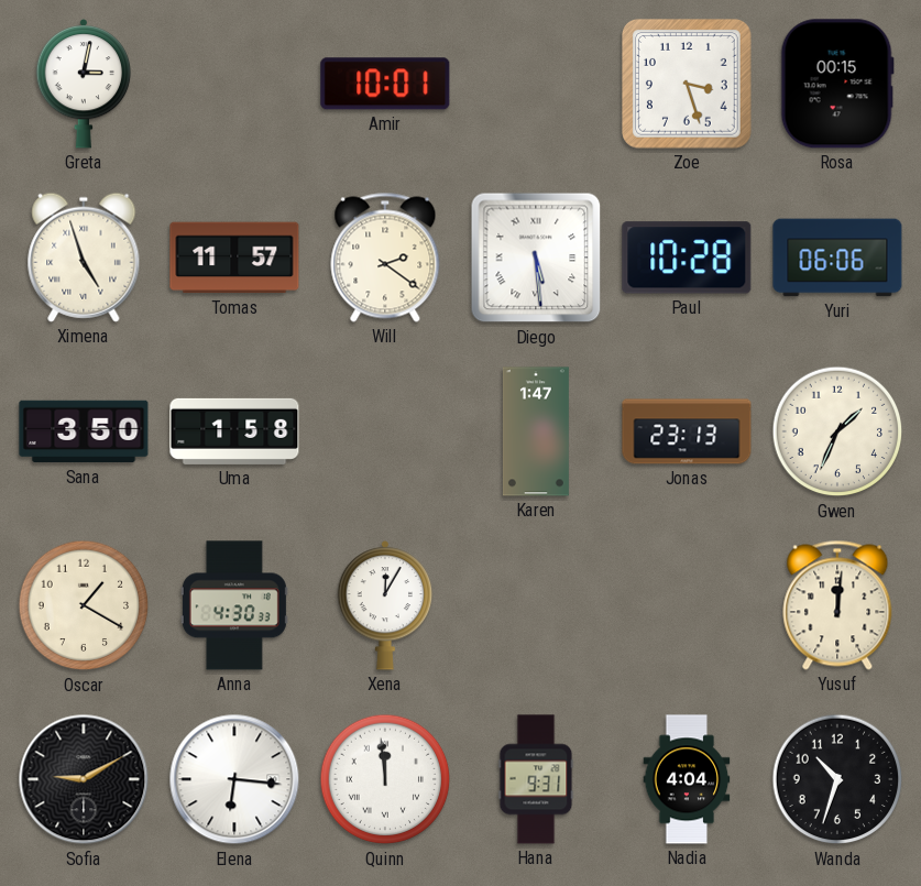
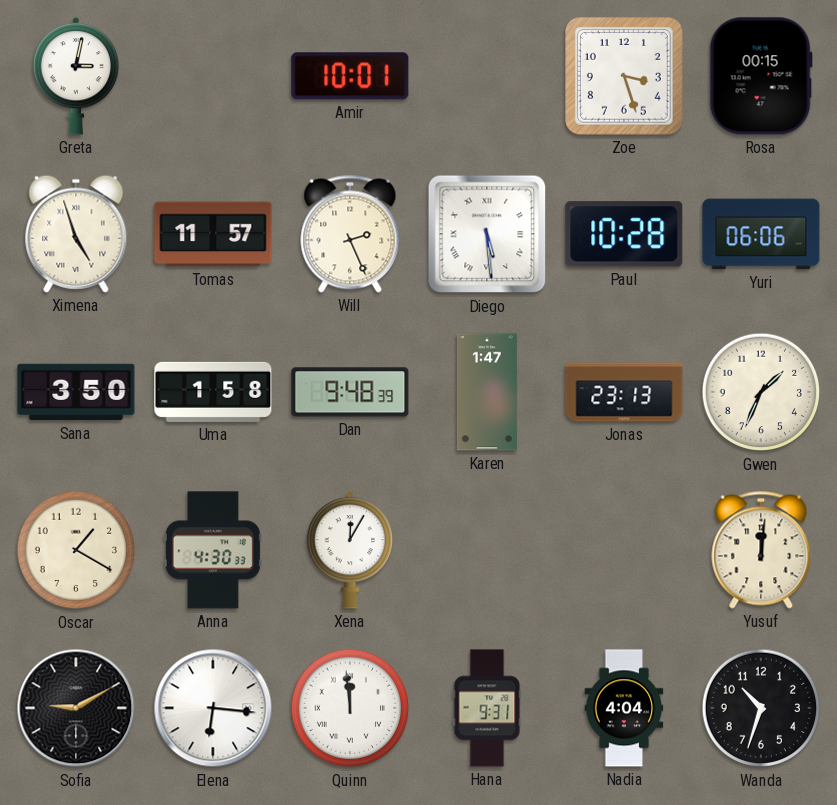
Will: 2:21 -> 2:26
Dan: none -> 9:48
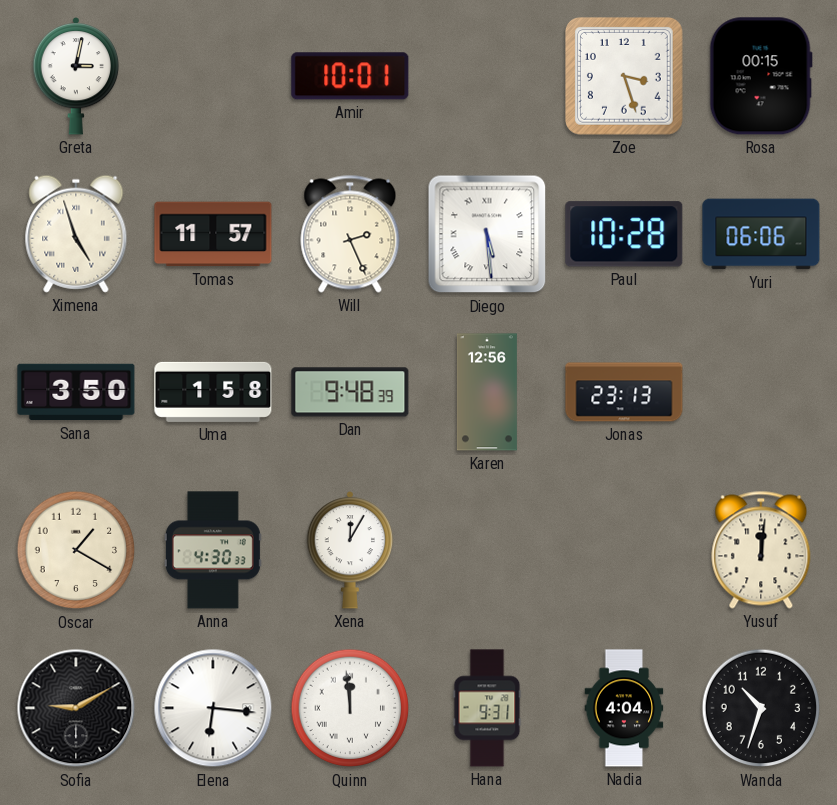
Karen: 1:47 -> 12:56
Gwen: 1:34 -> none
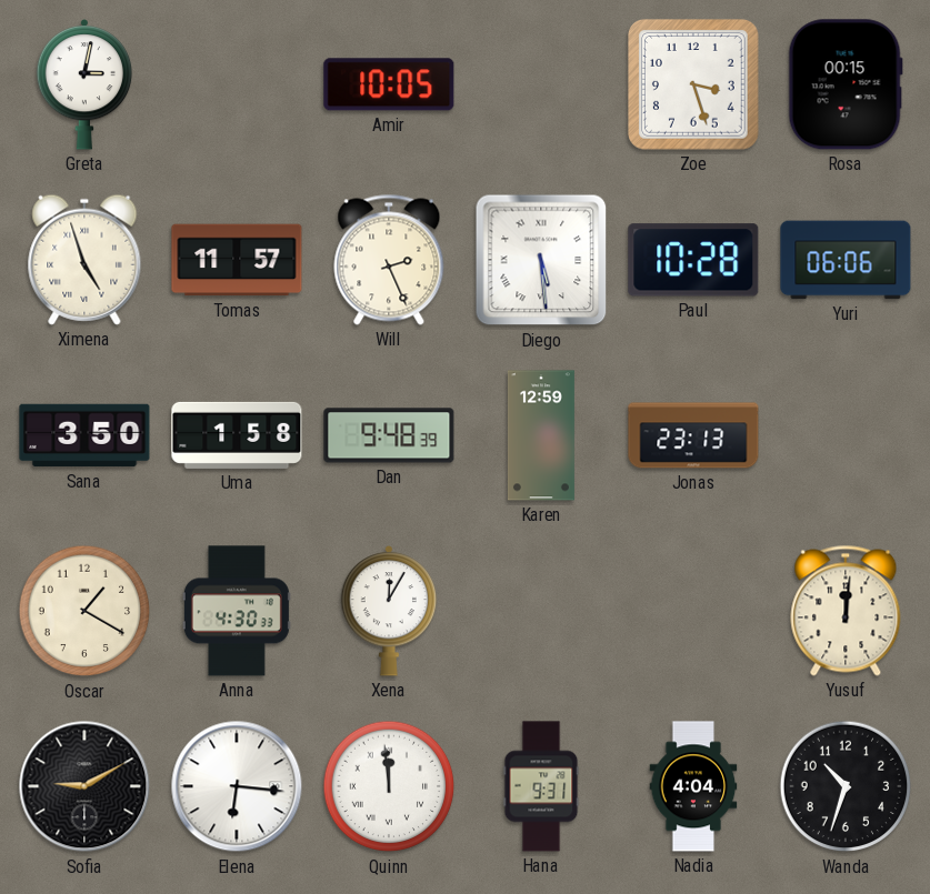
Amir: 10:01 -> 10:05
Karen: 12:56 -> 12:59
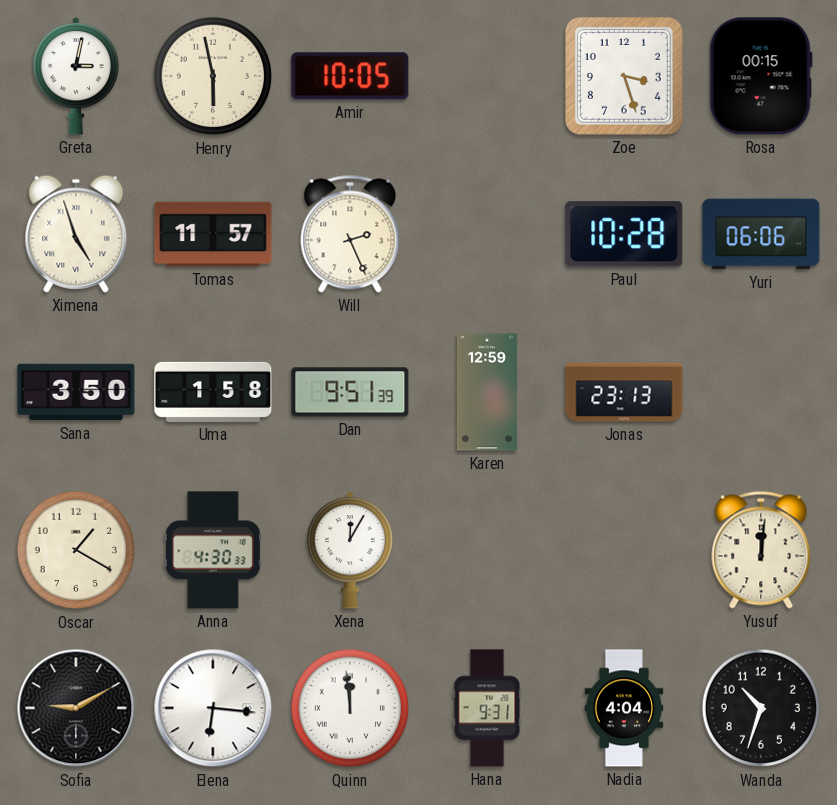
Henry: none -> 5:58
Diego: 5:29 -> none
Dan: 9:48 -> 9:51
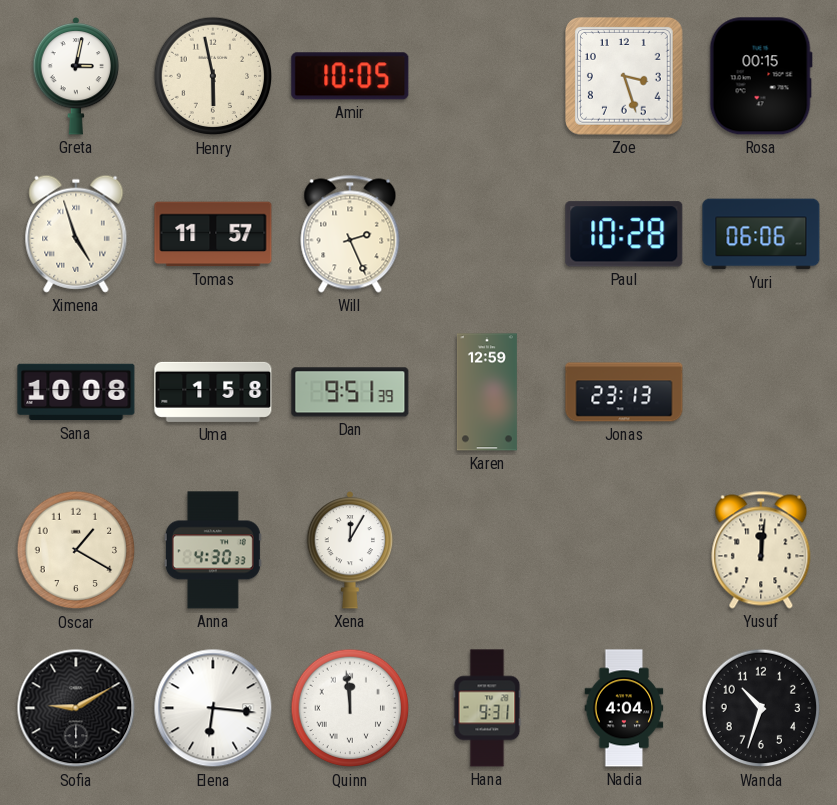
Sana: 3:50 -> 10:08
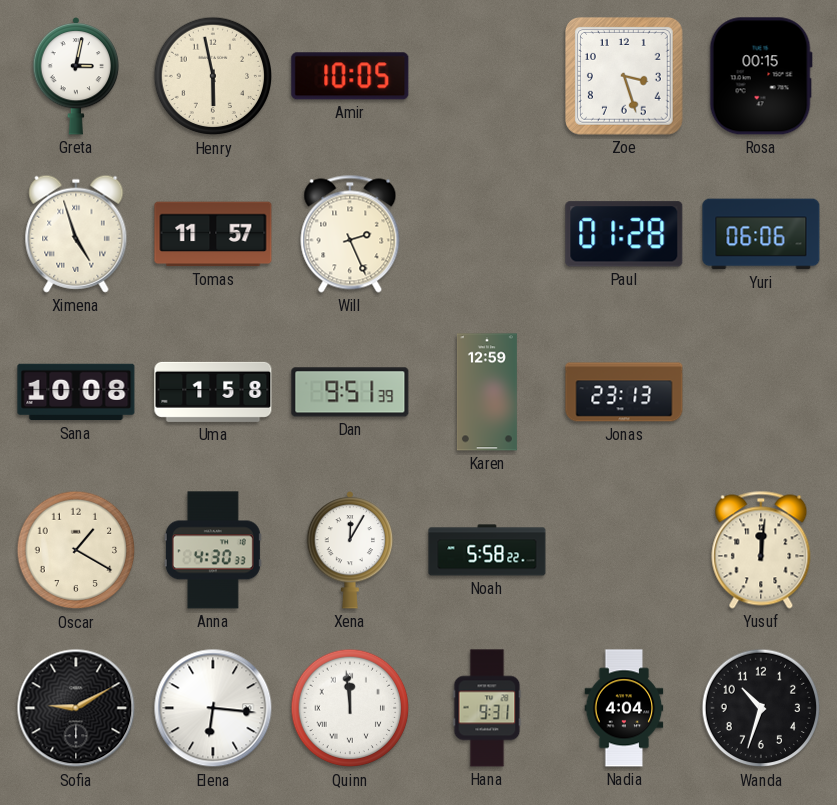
Paul: 10:28 -> 01:28
Noah: none -> 5:58
